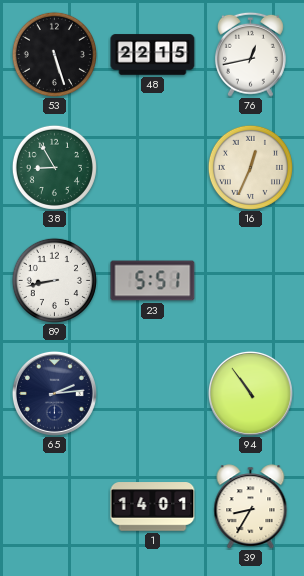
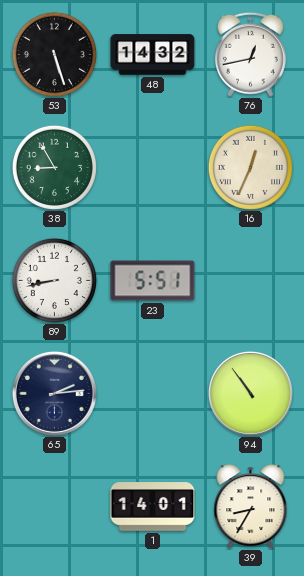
48: 22:15 -> 14:32
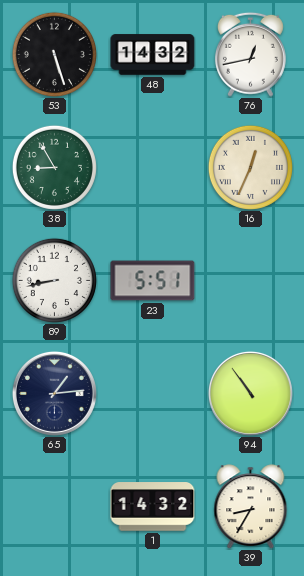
65: 2:14 -> 1:14
1: 14:01 -> 14:32
